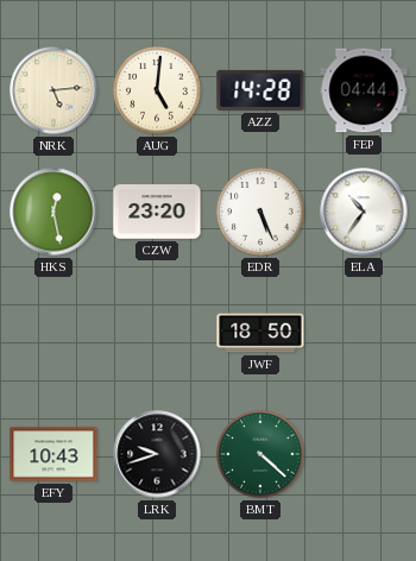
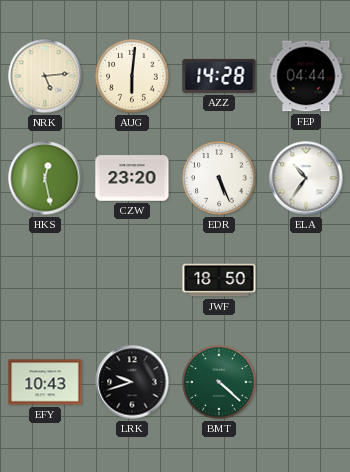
AUG: 5:01 -> 6:01
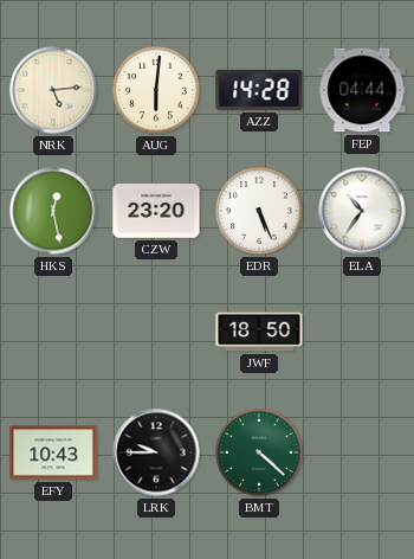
LRK: 9:42 -> 9:45
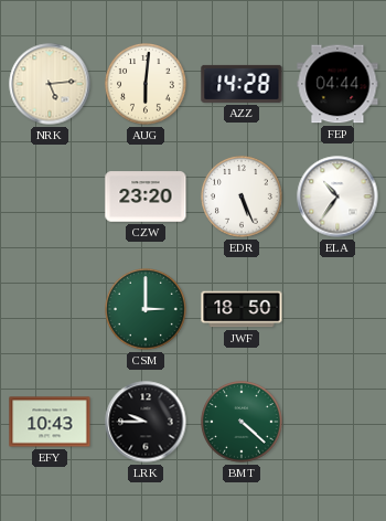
HKS: 12:28 -> none
CSM: none -> 3:00
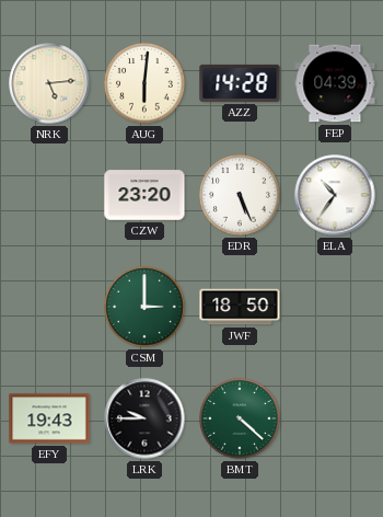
FEP: 04:44 -> 04:39
EFY: 10:43 -> 19:43
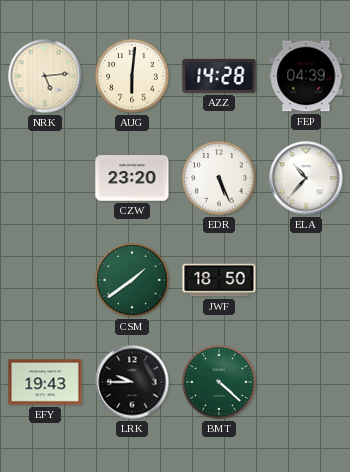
ELA: 10:36 -> 10:37
CSM: 3:00 -> 1:39
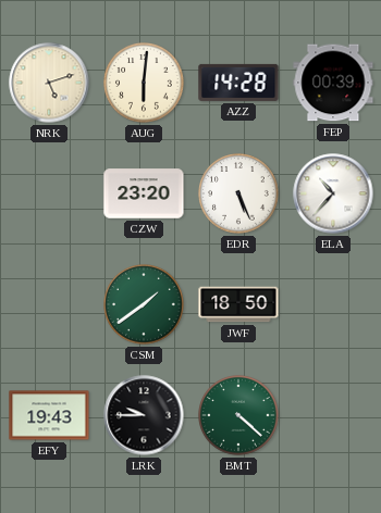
NRK: 5:14 -> 5:12
FEP: 04:39 -> 00:39
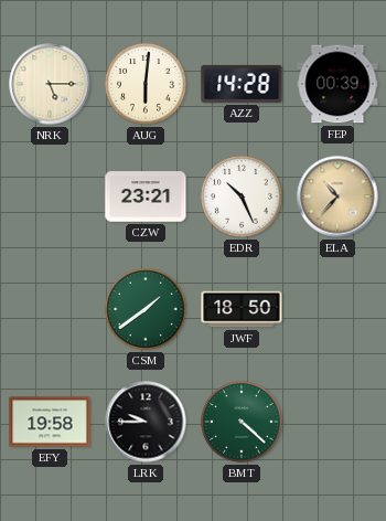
NRK: 5:12 -> 5:15
CZW: 23:20 -> 23:21
EDR: 5:26 -> 10:26
ELA dial: white -> champagne
EFY: 19:43 -> 19:58
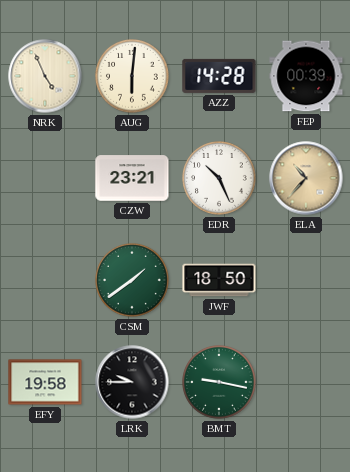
NRK: 5:15 -> 4:56
BMT: 4:22 -> 9:17
